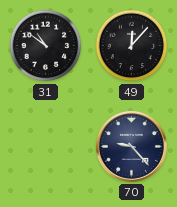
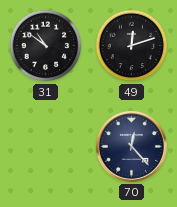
49: 12:07 -> 12:12
70: 9:23 -> 12:23
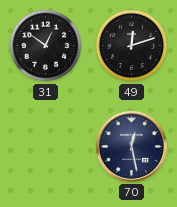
31: 10:51 -> 12:51
70: 12:23 -> 12:28
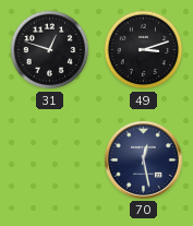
31: 12:51 -> 12:48
49: 12:12 -> 3:12
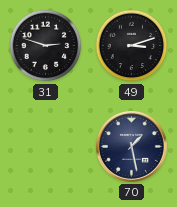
31: 12:48 -> 2:48
70: 12:28 -> 1:28
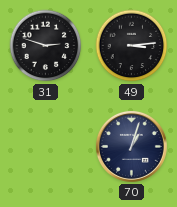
49: 3:12 -> 3:14
70: 1:28 -> 1:03
